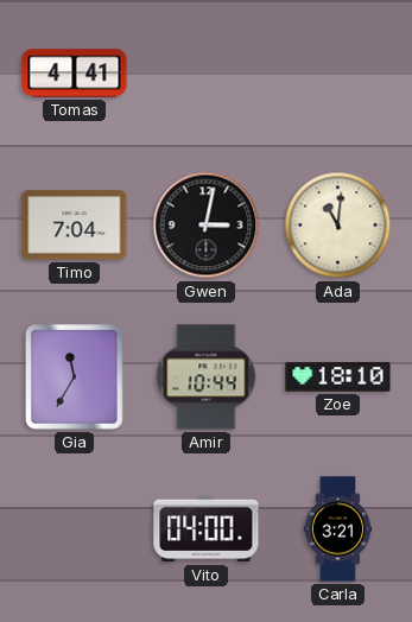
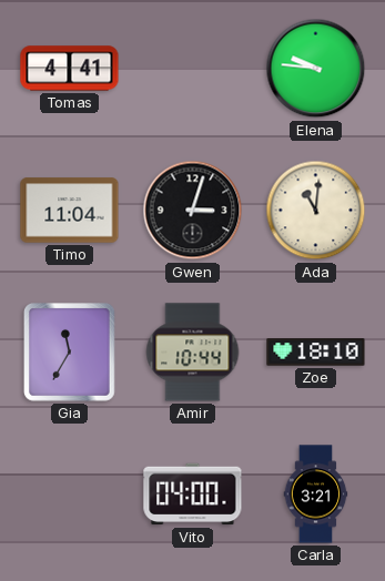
Elena: none -> 9:46
Timo: 7:04 -> 11:04
Gwen: 3:02 -> 3:03
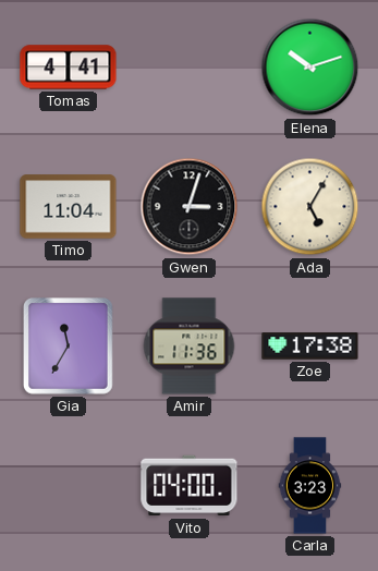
Elena: 9:46 -> 10:12
Ada: 11:01 -> 5:05
Amir: 10:44 -> 11:36
Zoe: 18:10 -> 17:38
Carla: 3:21 -> 3:23
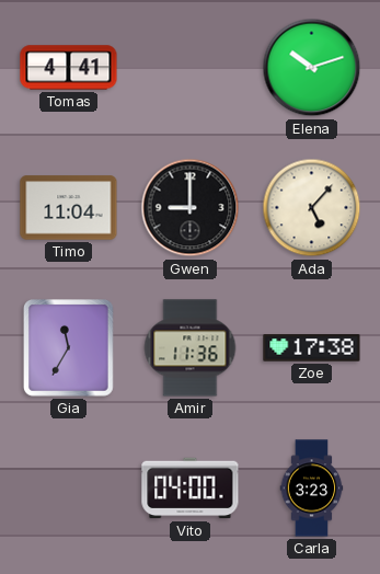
Gwen: 3:03 -> 9:00
Ada: 5:05 -> 5:07
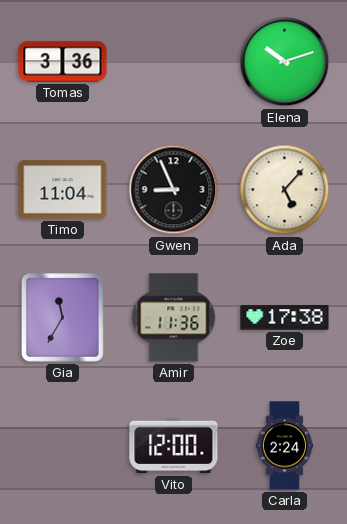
Tomas: 4:41 -> 3:36
Gwen: 9:00 -> 8:56
Vito: 04:00 -> 12:00
Carla: 3:23 -> 2:24
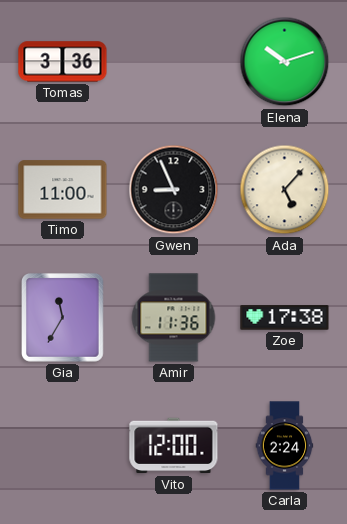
Timo: 11:04 -> 11:00
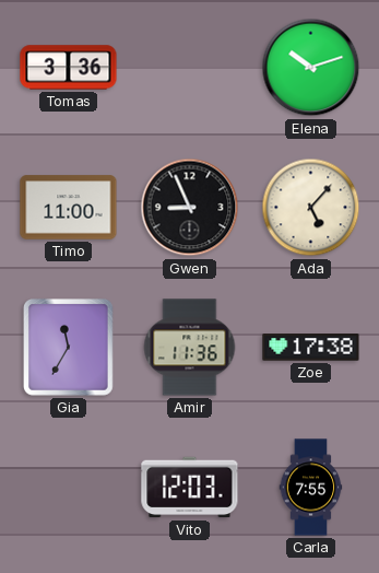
Vito: 12:00 -> 12:03
Carla: 2:24 -> 7:55
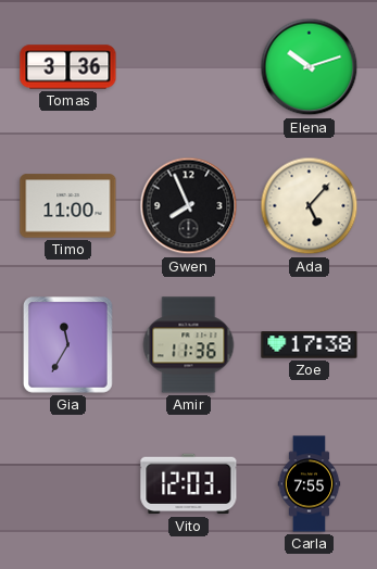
Gwen: 8:56 -> 7:56
